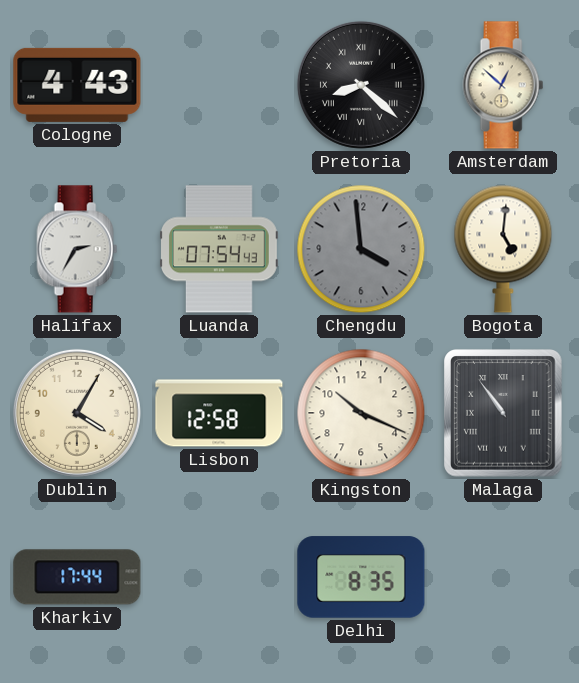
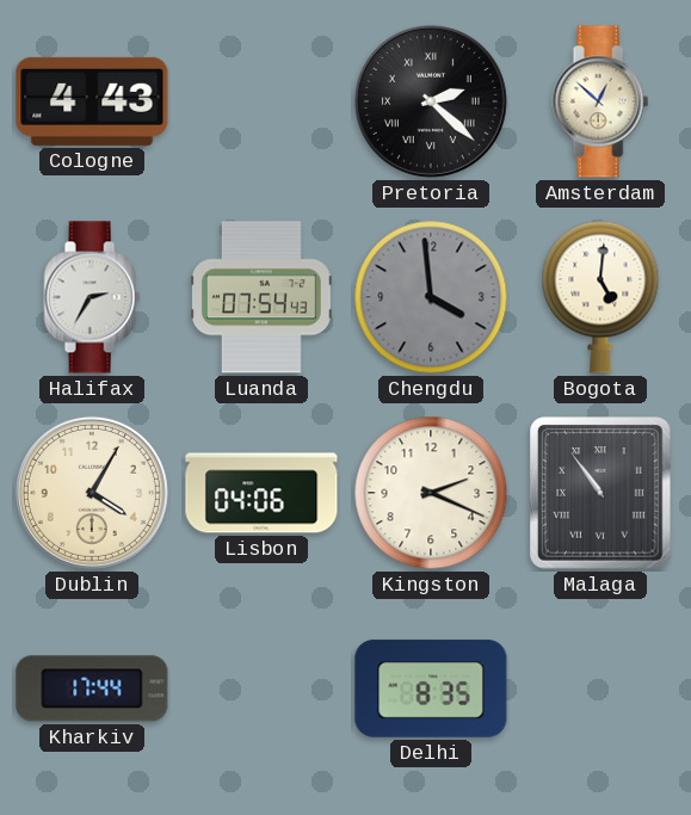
Pretoria: 8:22 -> 2:22
Lisbon: 12:58 -> 04:06
Kingston: 10:19 -> 2:19
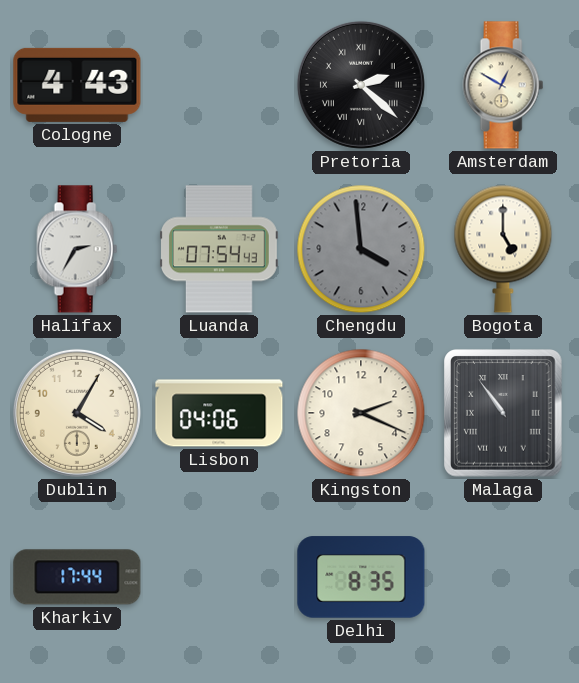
Amsterdam: 12:52 -> 12:50
Bogota: 5:01 -> 5:00
